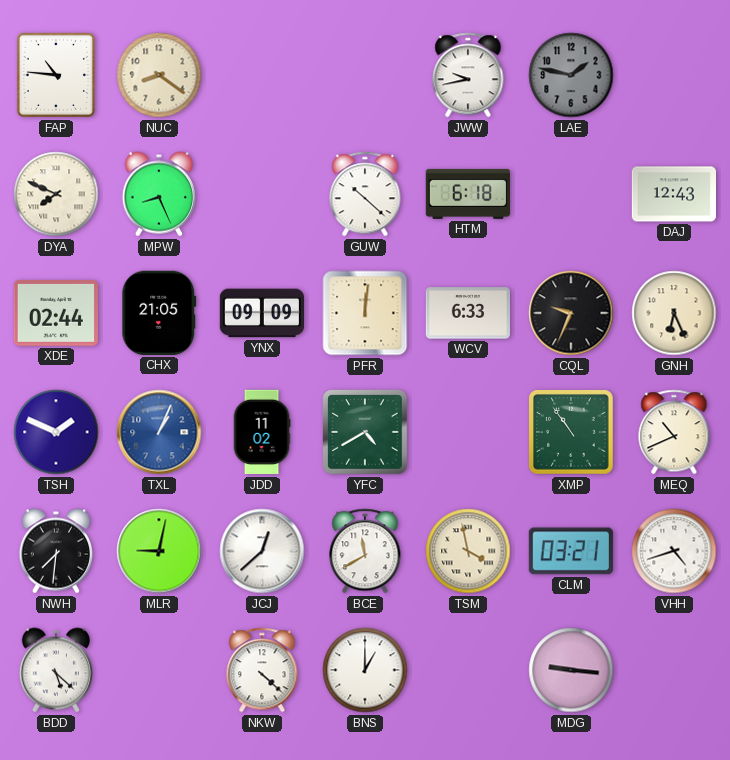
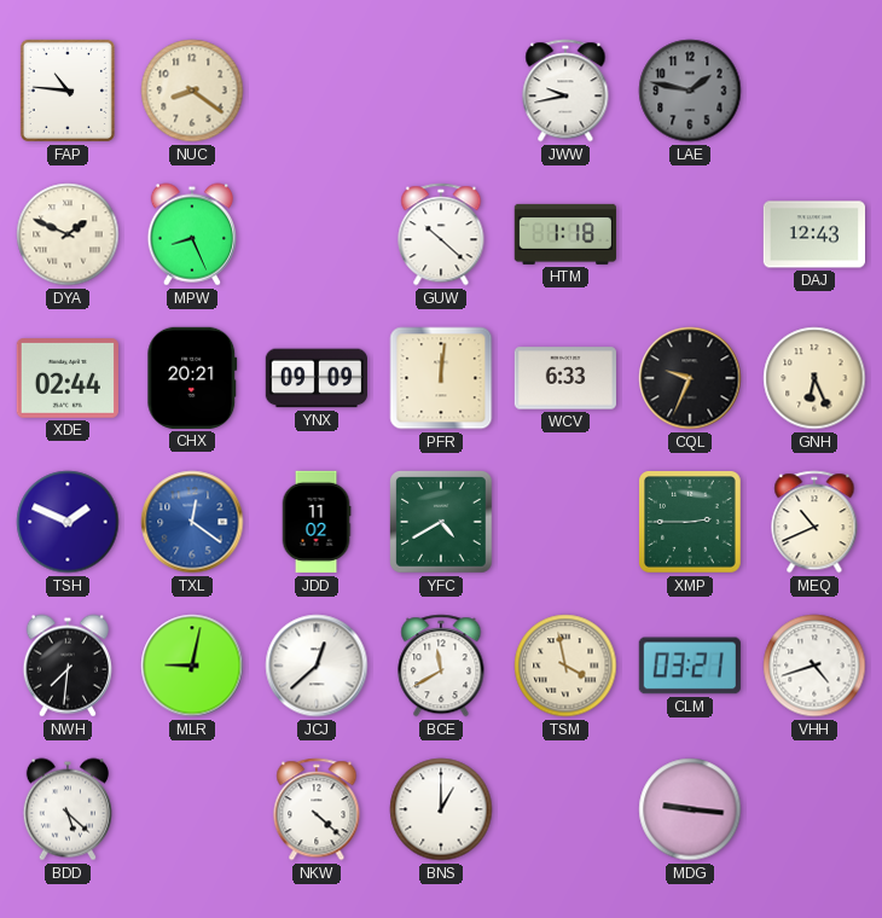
DYA: 7:49 -> 1:49
HTM: 6:18 -> 1:18
CHX: 21:05 -> 20:21
TXL: 1:04 -> 12:21
XMP: 10:54 -> 2:45
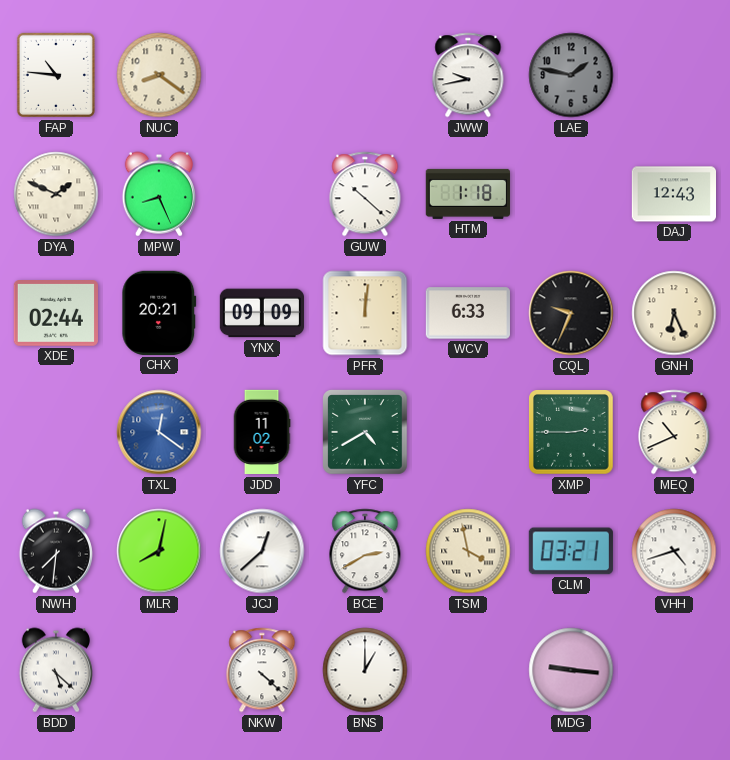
TSH: 1:49 -> none
MLR: 9:02 -> 8:02
BCE: 11:40 -> 2:40
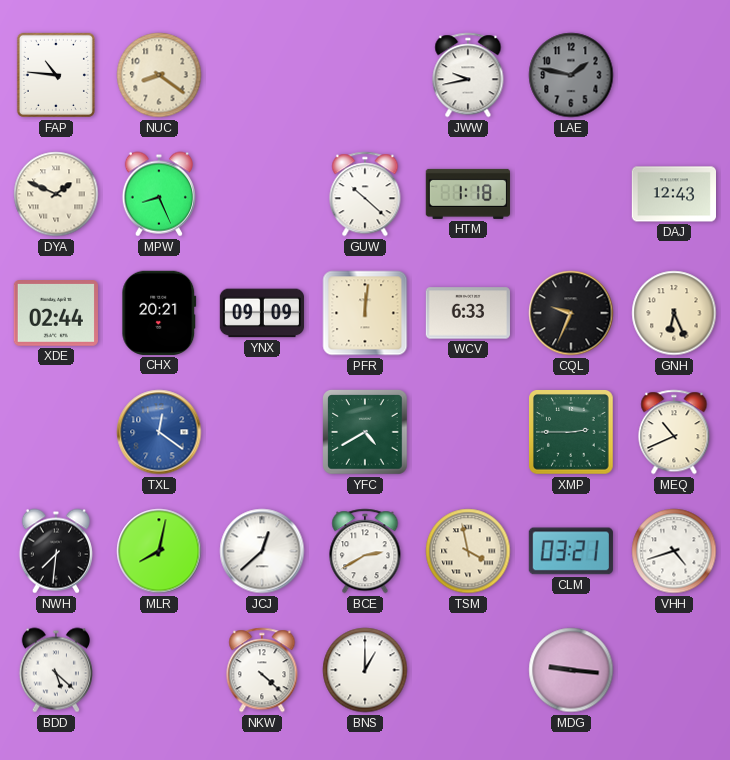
JDD: 11:02 -> none
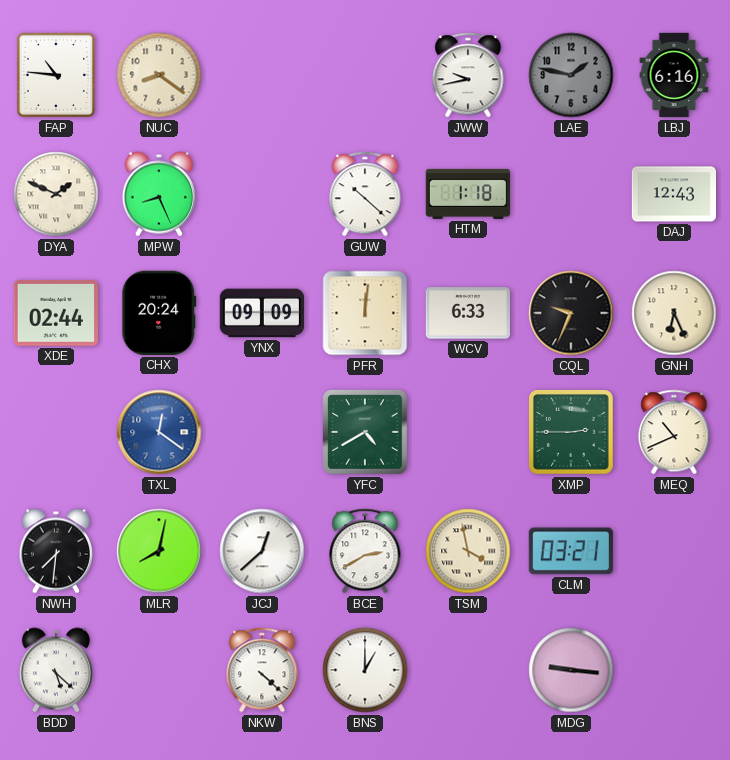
LBJ: none -> 6:16
CHX: 20:21 -> 20:24
VHH: 4:42 -> none
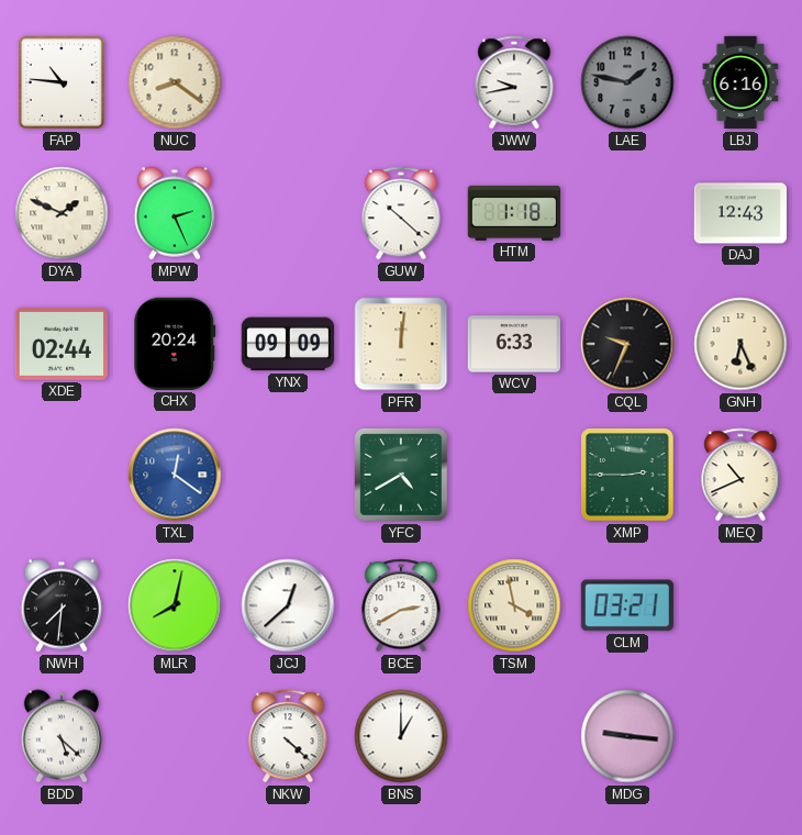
MPW: 8:26 -> 2:26
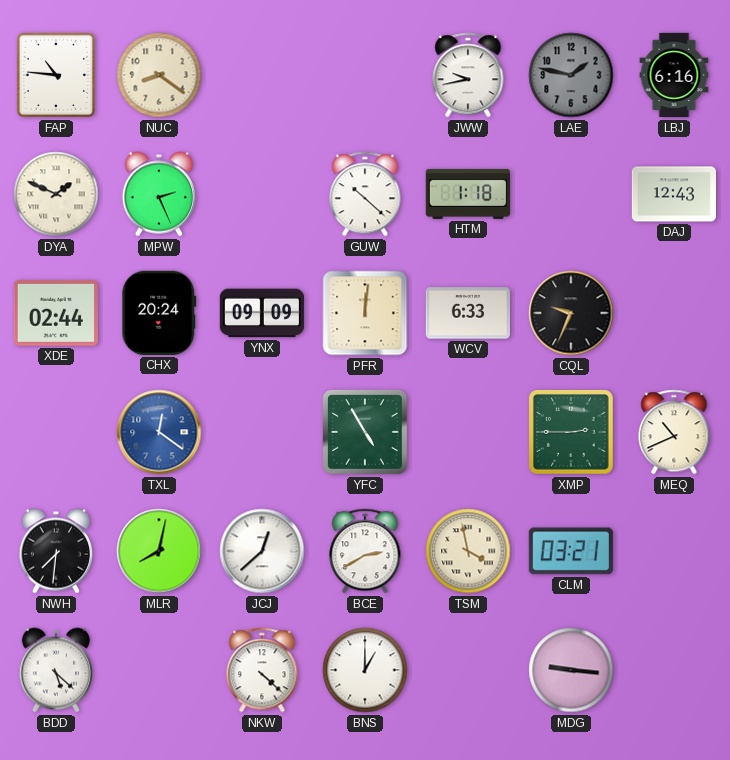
GNH: 6:26 -> none
YFC: 4:40 -> 4:55
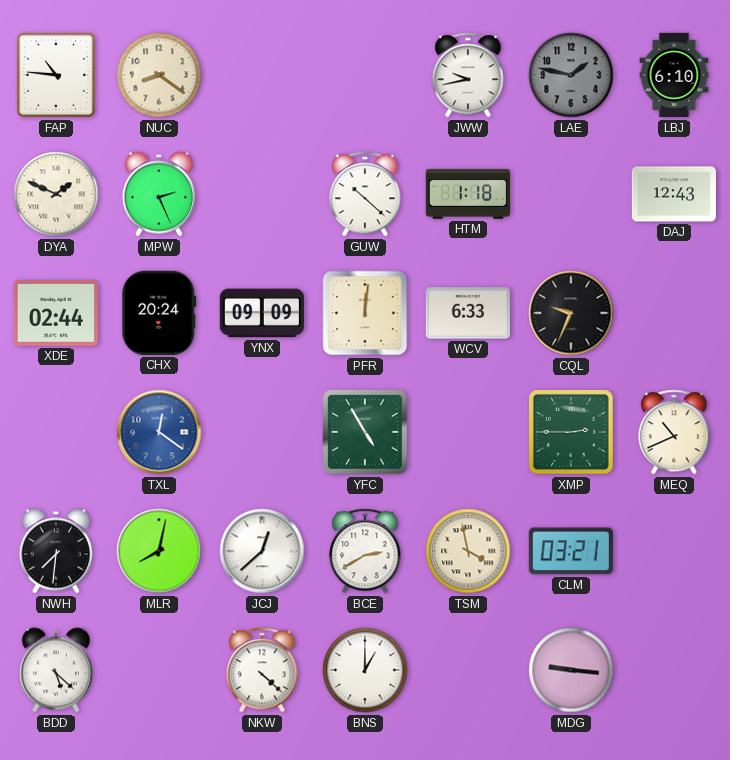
LBJ: 6:16 -> 6:10
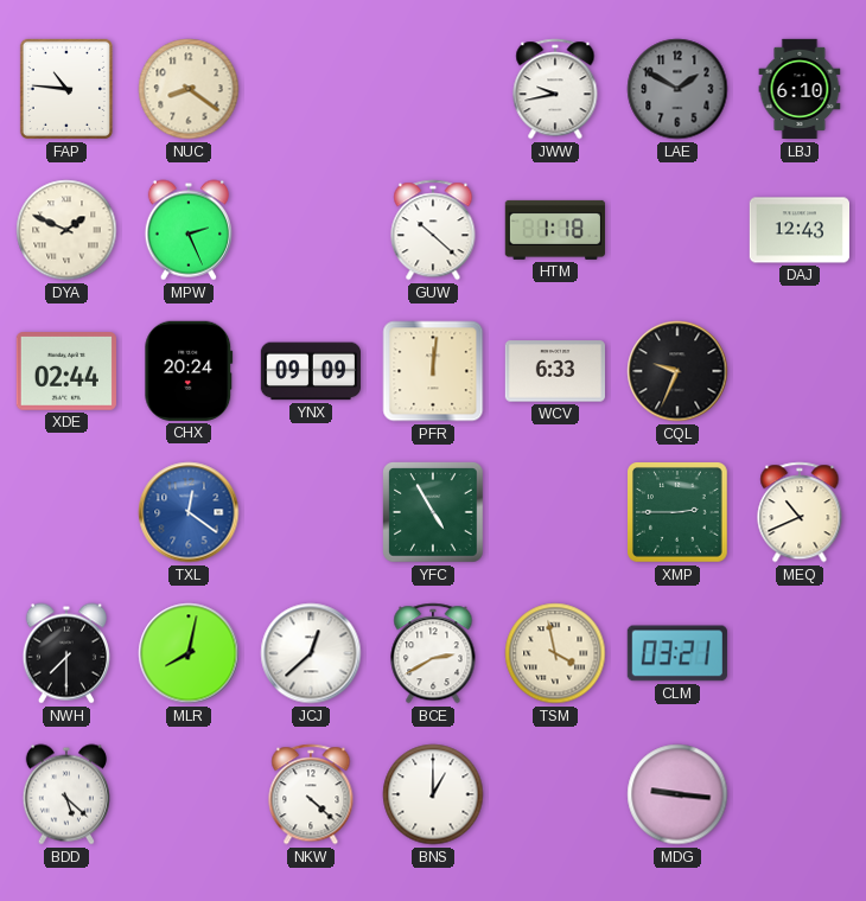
LAE: 1:47 -> 1:50
NWH: 7:31 -> 7:30
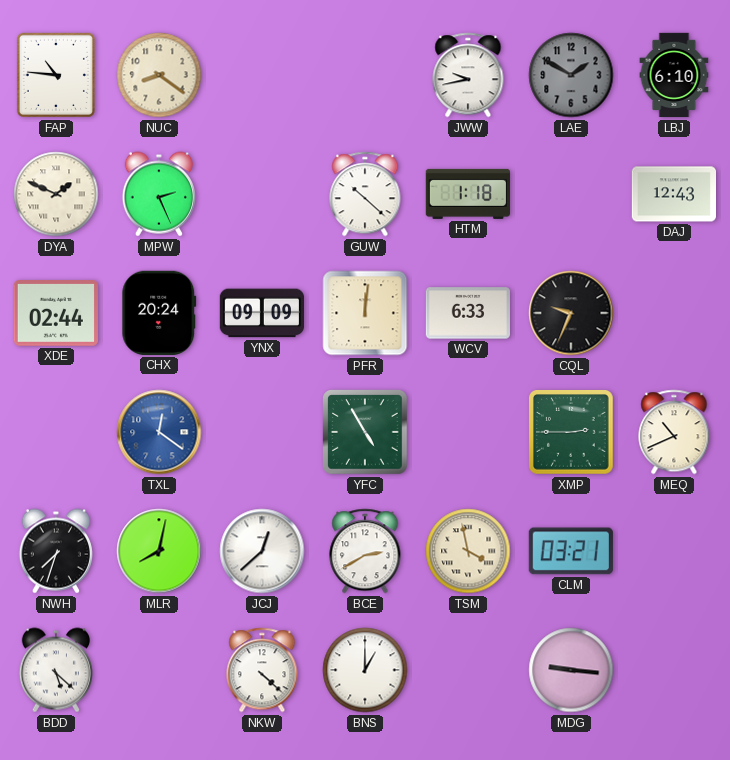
NWH: 7:30 -> 7:33
